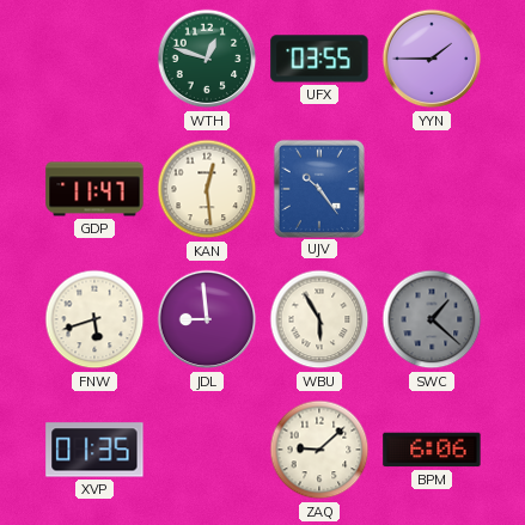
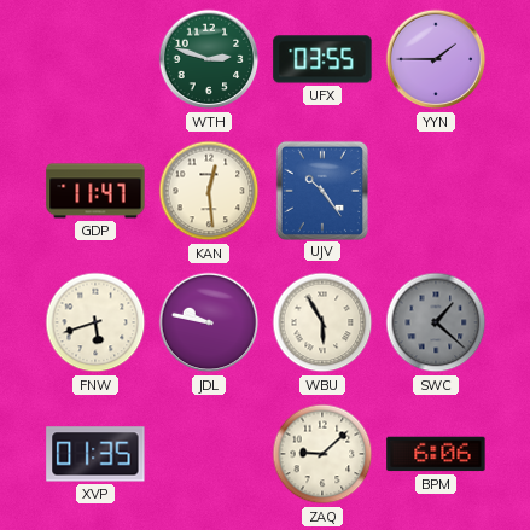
WTH: 12:48 -> 2:48
JDL: 8:59 -> 9:47
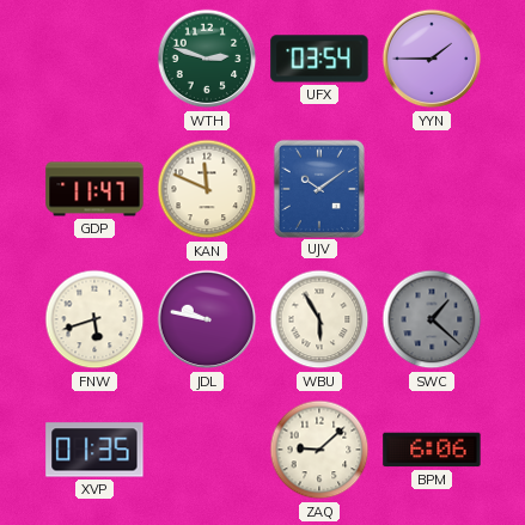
UFX: 03:55 -> 03:54
KAN: 12:29 -> 11:49
UJV: 10:24 -> 10:09
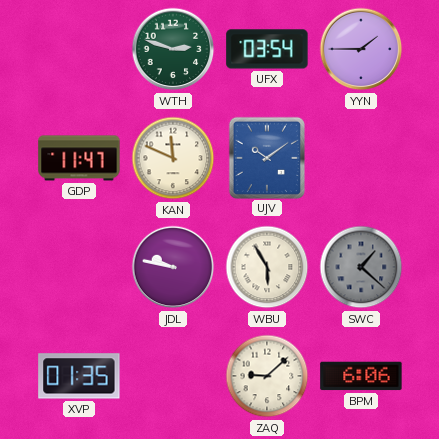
FNW: 5:42 -> none
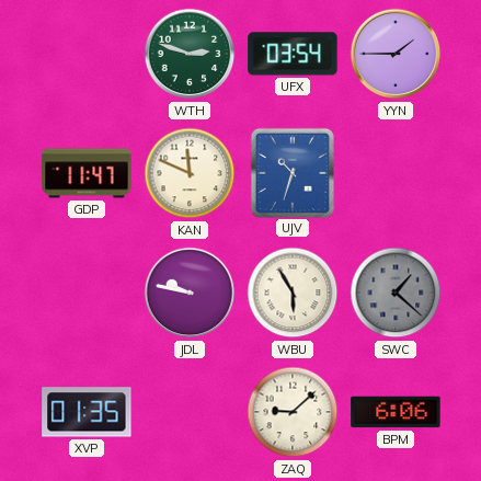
UJV: 10:09 -> 10:33
